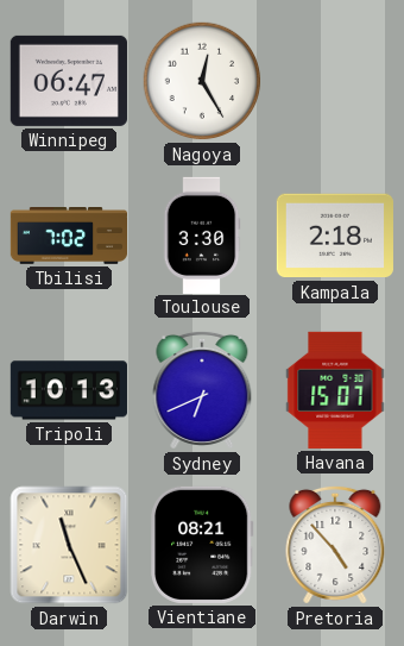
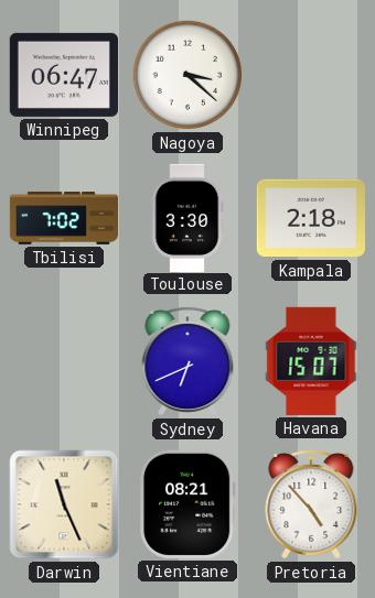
Nagoya: 12:25 -> 3:22
Tripoli: 10:13 -> none
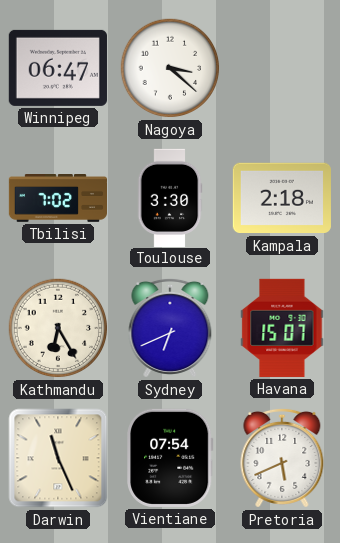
Kathmandu: none -> 6:25
Vientiane: 08:21 -> 07:54
Pretoria: 4:53 -> 5:41
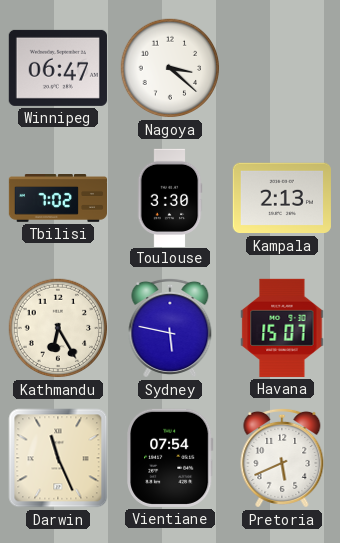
Kampala: 2:18 -> 2:13
Sydney: 6:41 -> 5:47
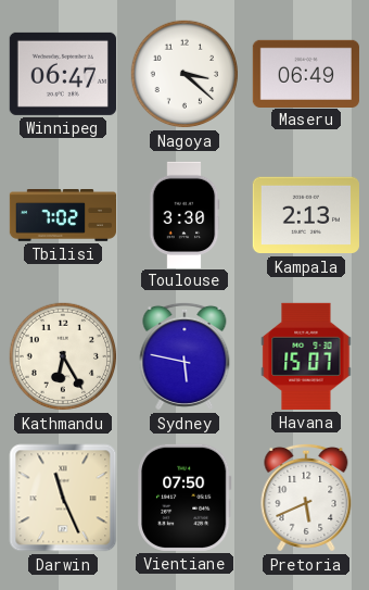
Maseru: none -> 06:49
Vientiane: 07:54 -> 07:50
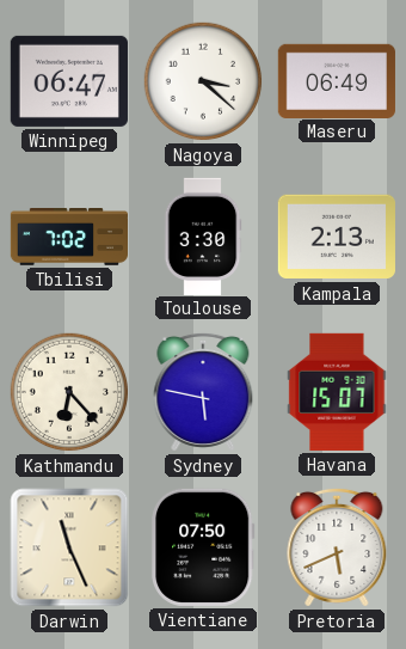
Kathmandu: 6:25 -> 6:23
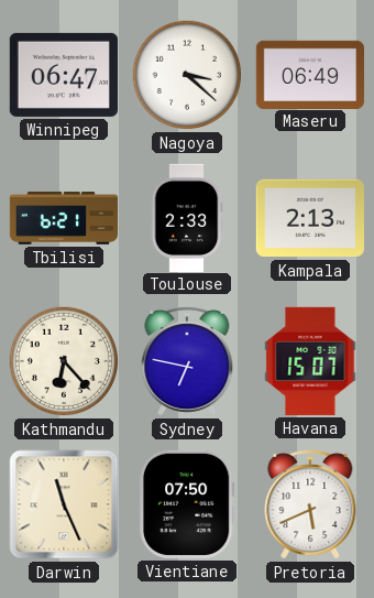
Tbilisi: 7:02 -> 6:21
Toulouse: 3:30 -> 2:33
Sydney: 5:47 -> 6:47
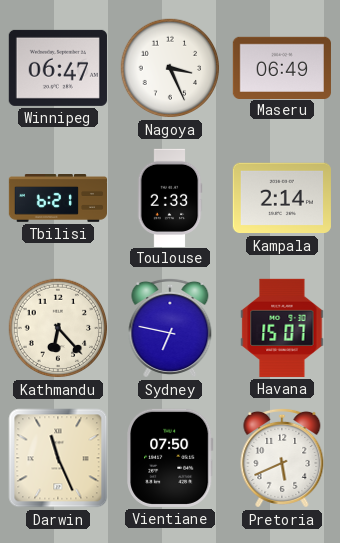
Nagoya: 3:22 -> 3:26
Kampala: 2:13 -> 2:14
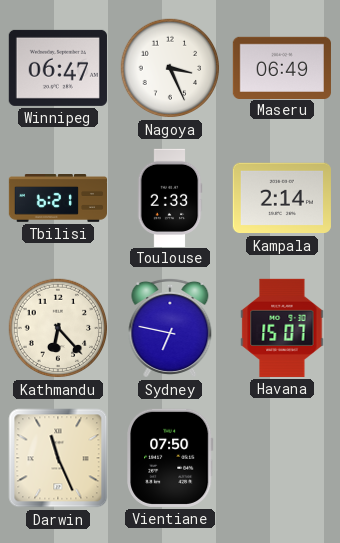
Pretoria: 5:41 -> none
